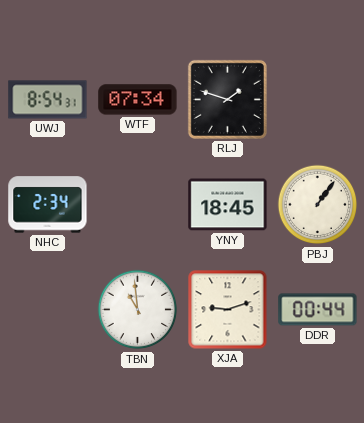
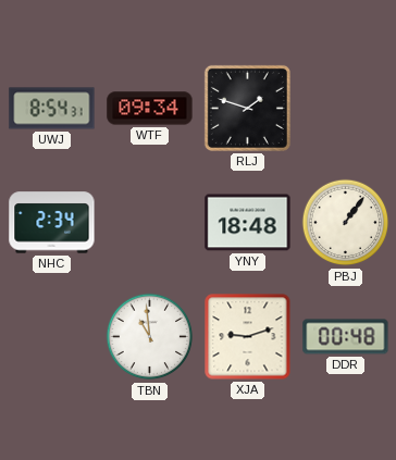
WTF: 07:34 -> 09:34
YNY: 18:45 -> 18:48
DDR: 00:44 -> 00:48
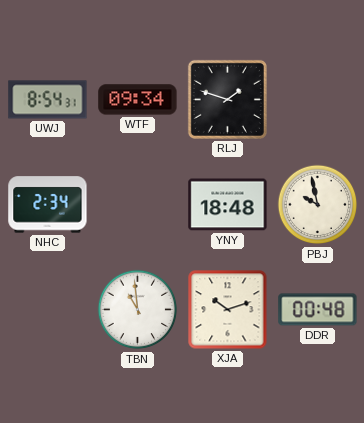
PBJ: 1:06 -> 9:58
XJA: 9:12 -> 10:12
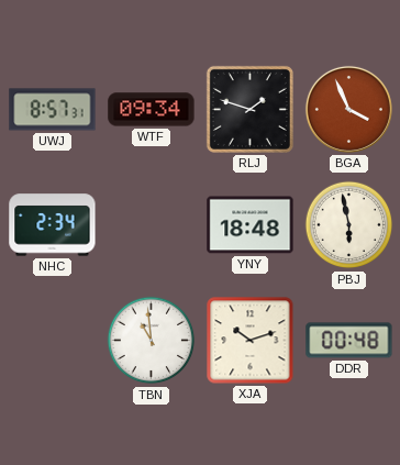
UWJ: 8:54 -> 8:57
BGA: none -> 3:56
PBJ: 9:58 -> 5:58
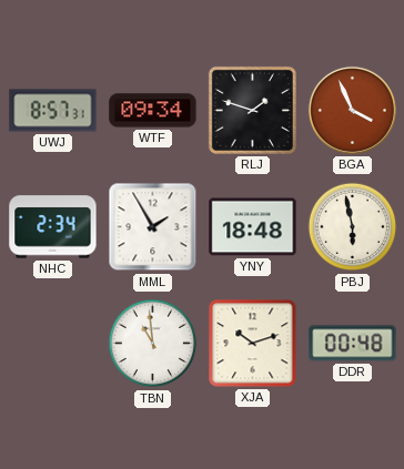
MML: none -> 1:55
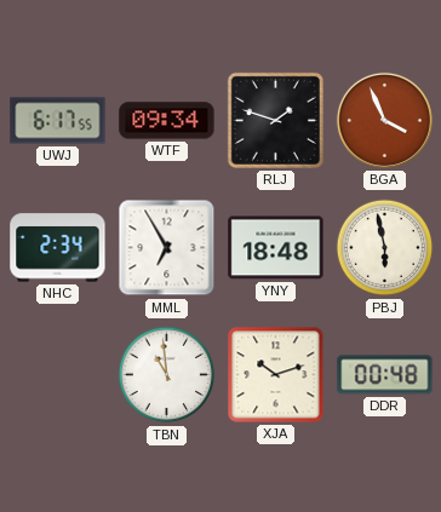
UWJ: 8:57 -> 6:17
MML: 1:55 -> 6:55
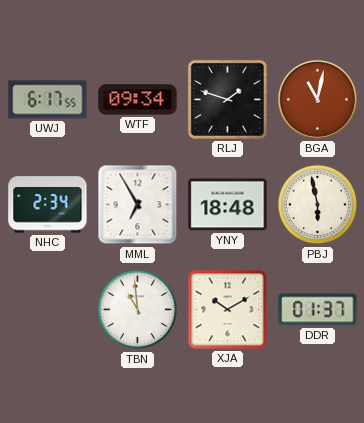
BGA: 3:56 -> 11:02
XJA: 10:12 -> 10:10
DDR: 00:48 -> 01:37
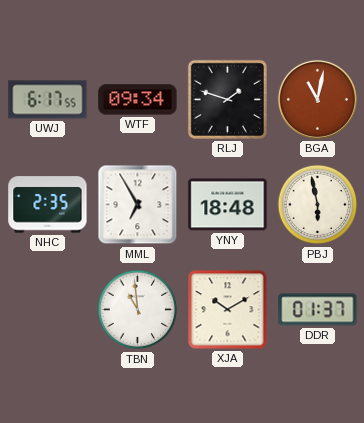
NHC: 2:34 -> 2:35
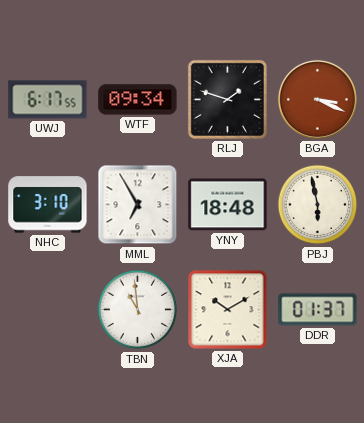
BGA: 11:02 -> 3:19
NHC: 2:35 -> 3:10
